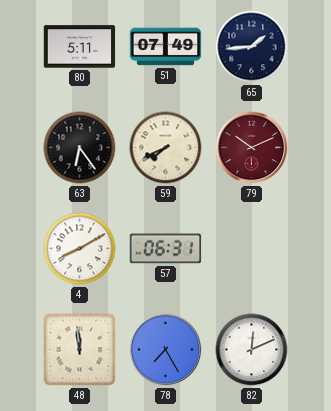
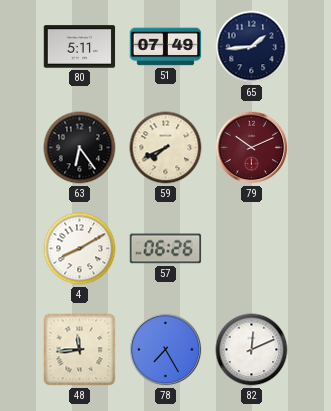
57: 06:31 -> 06:26
48: 11:59 -> 11:44
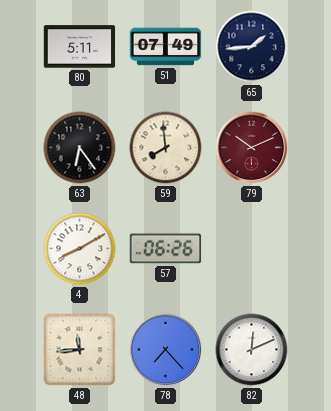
59: 7:41 -> 7:59
78: 7:25 -> 7:23
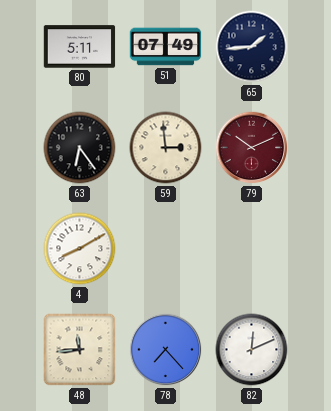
59: 7:59 -> 2:59
57: 06:26 -> none
